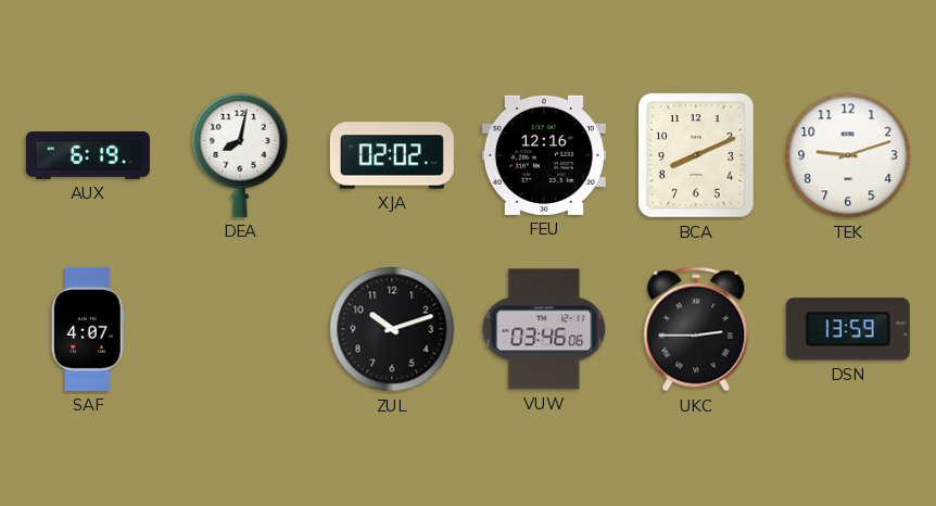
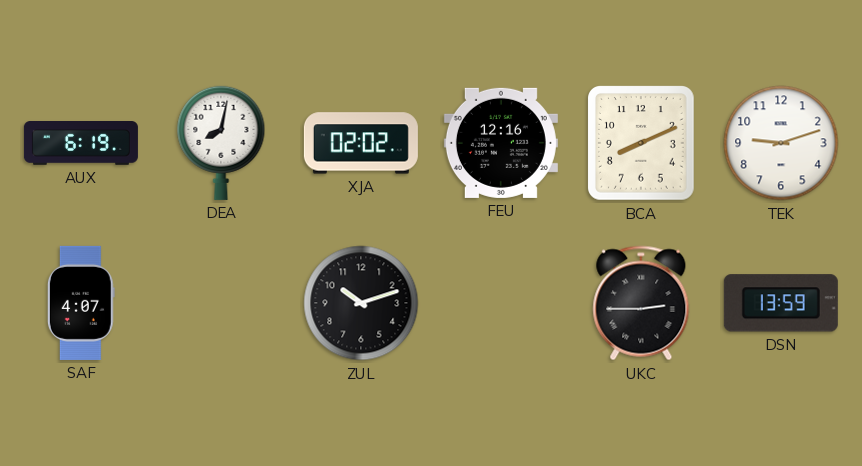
VUW: 03:46 -> none
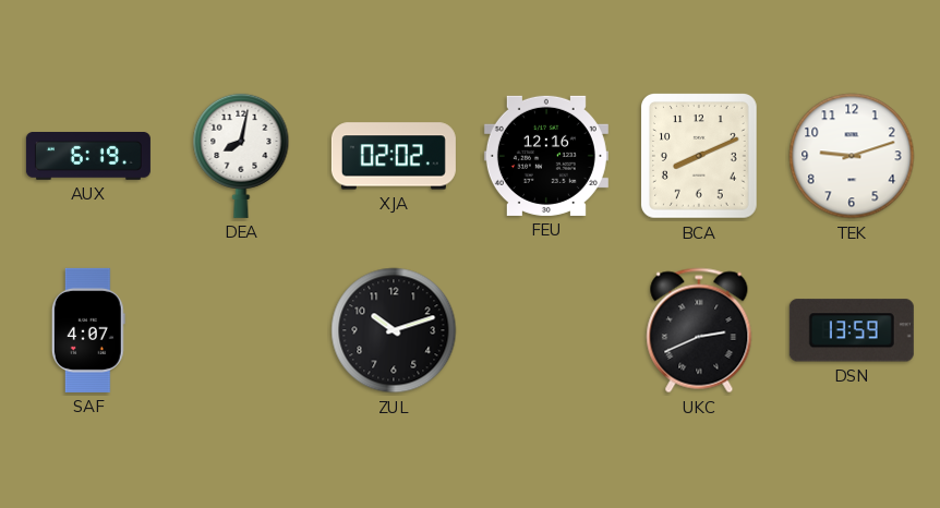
UKC: 2:45 -> 2:41
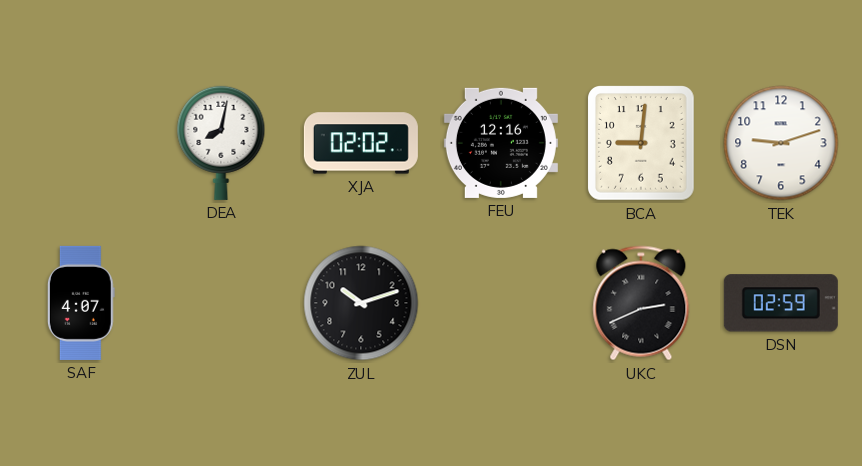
AUX: 6:19 -> none
BCA: 8:11 -> 9:01
DSN: 13:59 -> 02:59
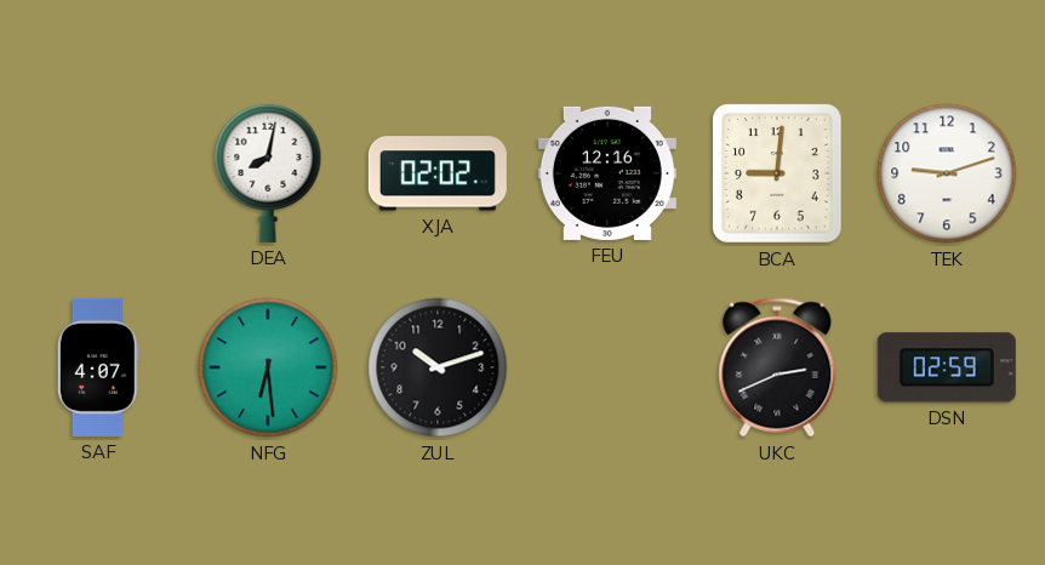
NFG: none -> 6:29
